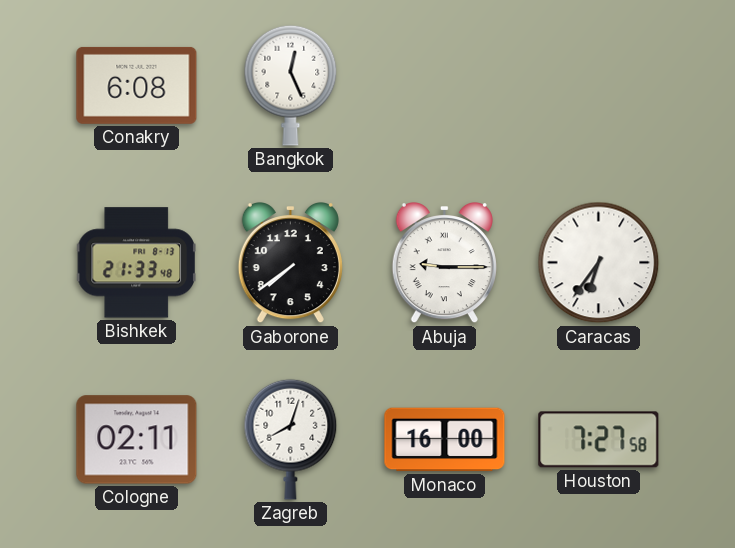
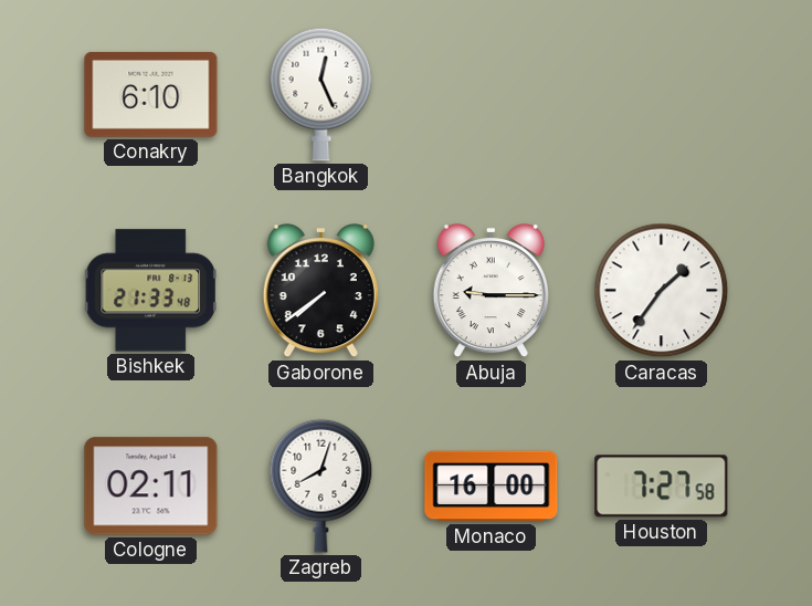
Conakry: 6:08 -> 6:10
Caracas: 6:36 -> 1:36
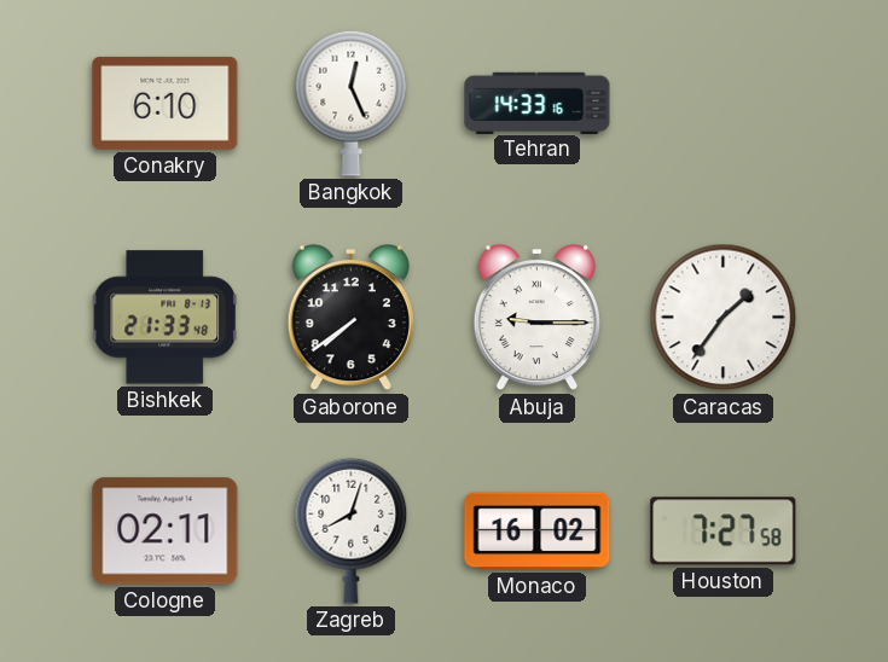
Tehran: none -> 14:33
Monaco: 16:00 -> 16:02
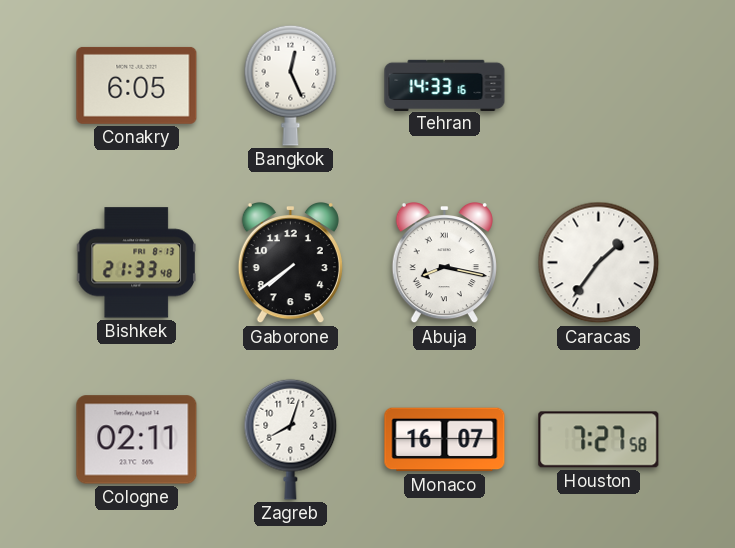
Conakry: 6:10 -> 6:05
Abuja: 9:15 -> 8:17
Monaco: 16:02 -> 16:07
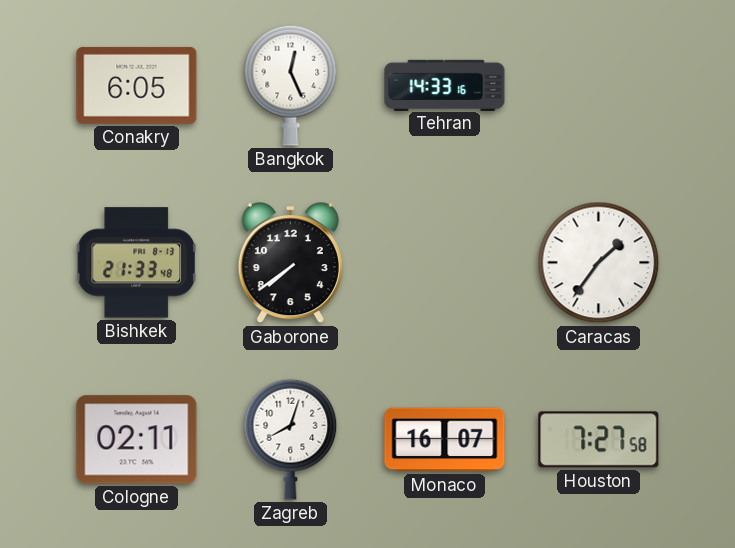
Abuja: 8:17 -> none
